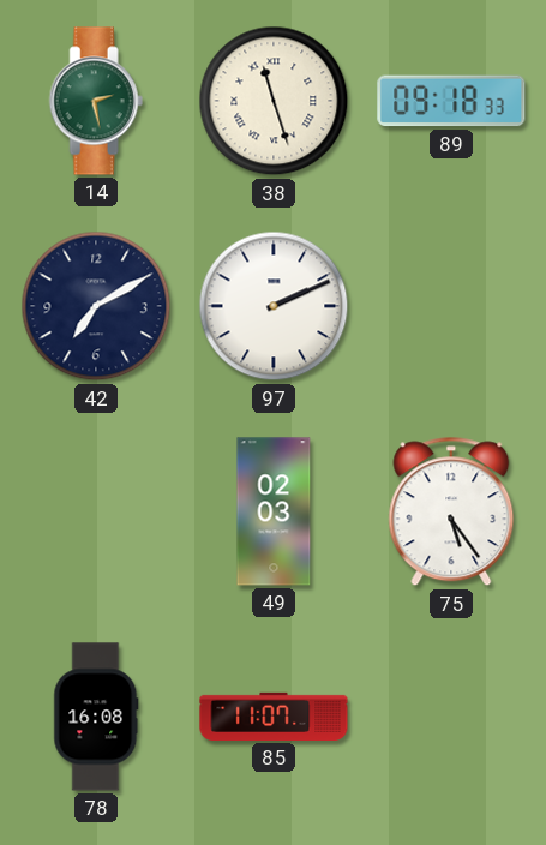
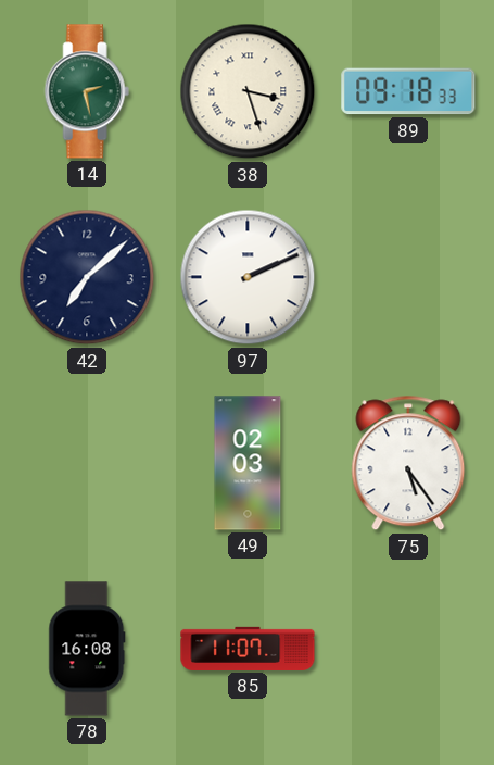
38: 11:27 -> 3:27
42: 7:10 -> 7:08
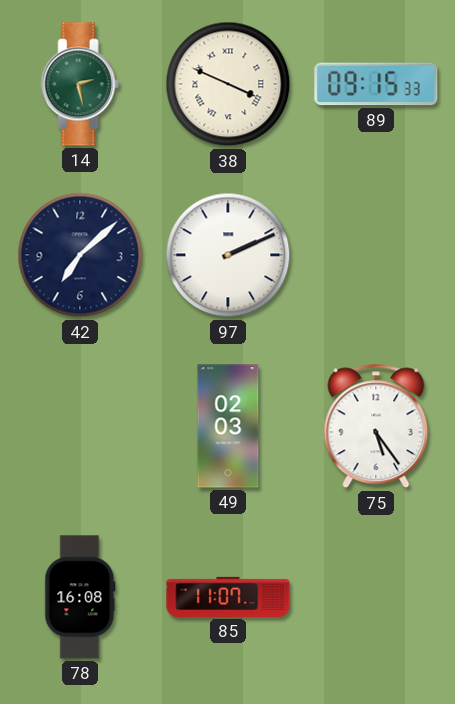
38: 3:27 -> 3:49
89: 09:18 -> 09:15
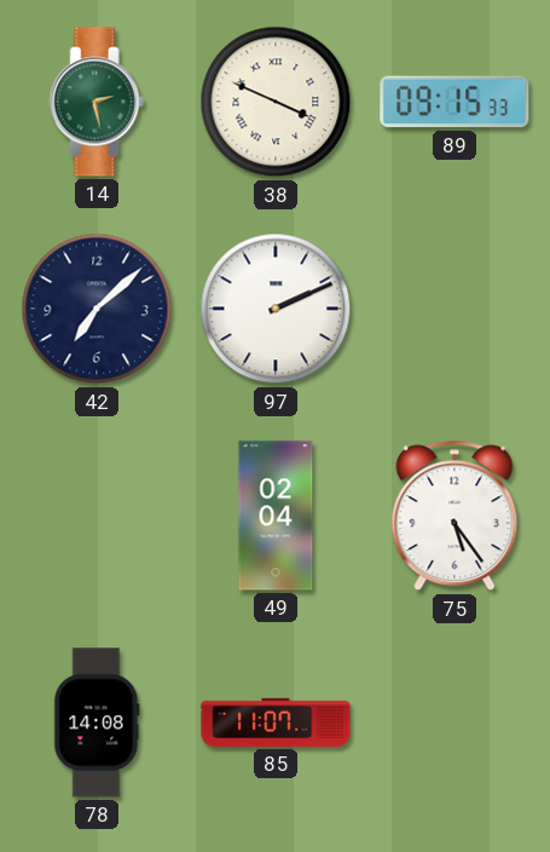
49: 02:03 -> 02:04
78: 16:08 -> 14:08
